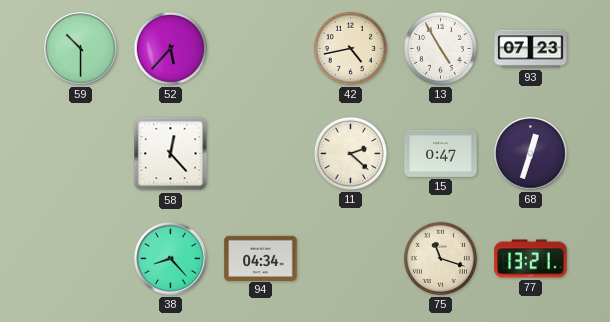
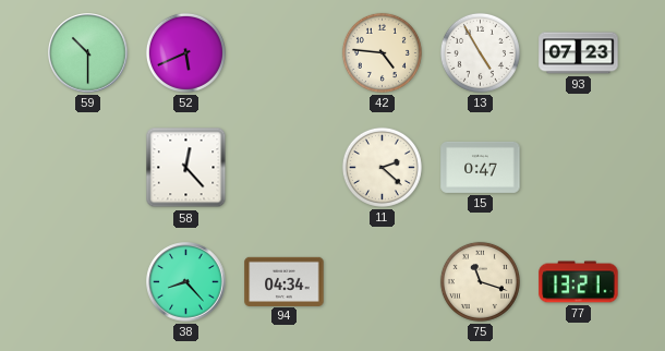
52: 5:37 -> 5:41
42: 4:43 -> 4:46
68: 12:33 -> none
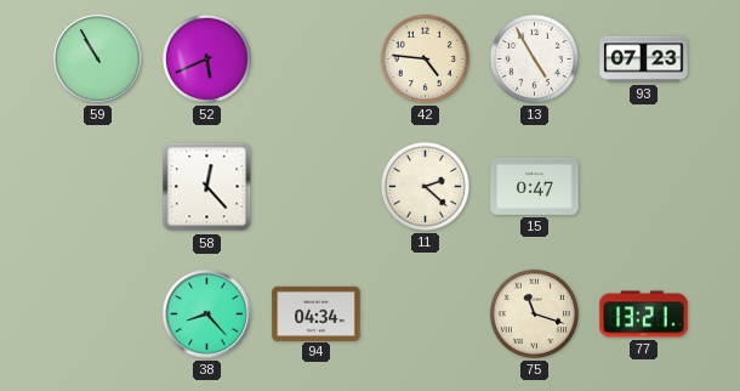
59: 10:30 -> 10:55
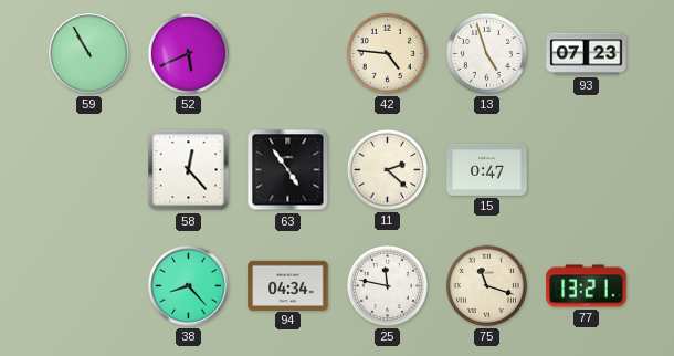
13: 4:55 -> 4:57
63: none -> 4:54
25: none -> 11:47
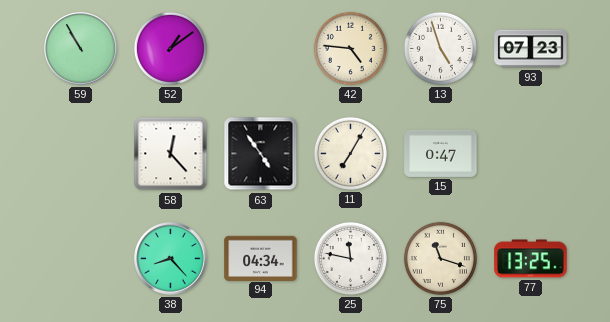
52: 5:41 -> 1:09
11: 2:22 -> 7:05
77: 13:21 -> 13:25
